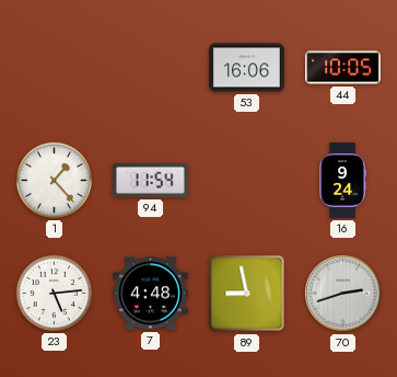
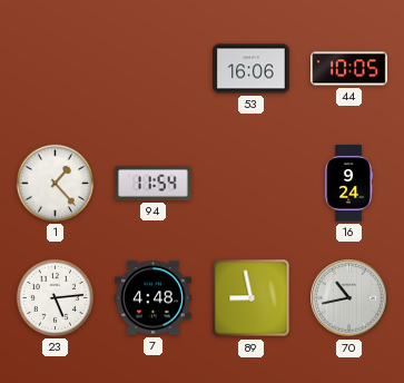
70: 2:42 -> 10:43
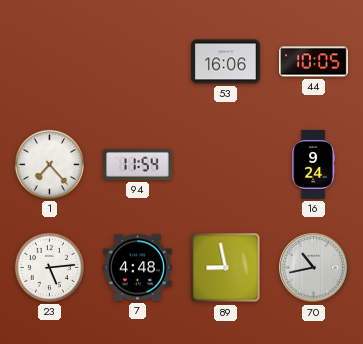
1: 1:23 -> 7:23
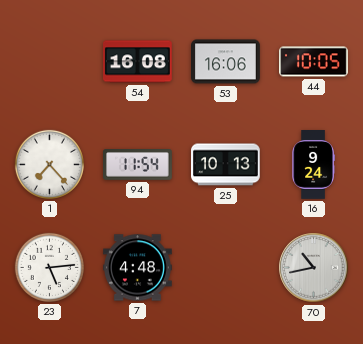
54: none -> 16:08
25: none -> 10:13
89: 8:58 -> none
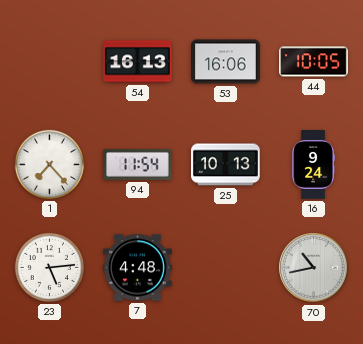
54: 16:08 -> 16:13
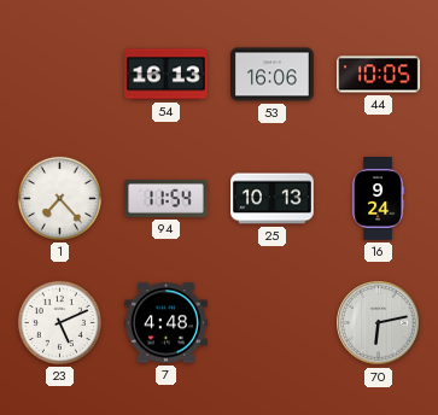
23: 5:14 -> 5:11
70: 10:43 -> 6:13
